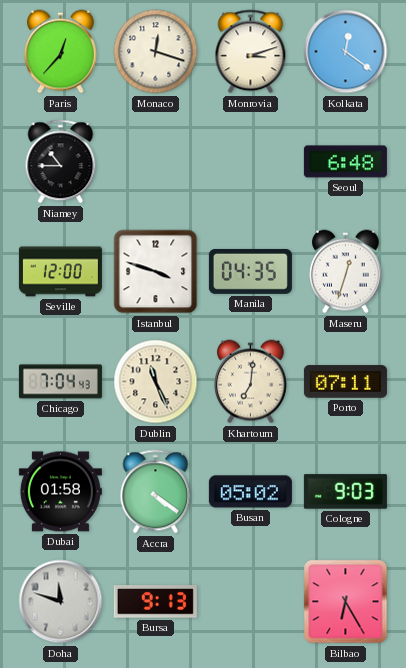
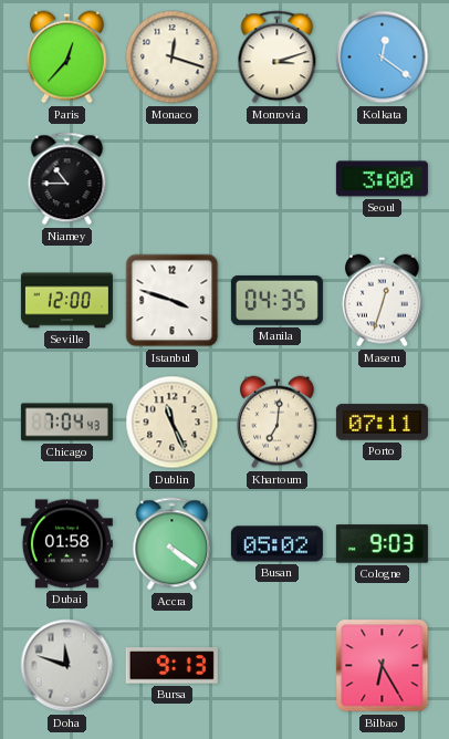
Seoul: 6:48 -> 3:00
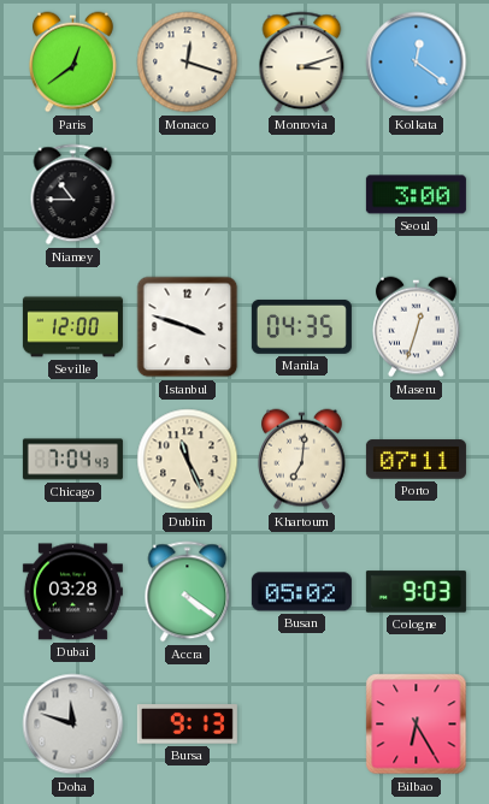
Paris: 12:37 -> 12:39
Dubai: 01:58 -> 03:28
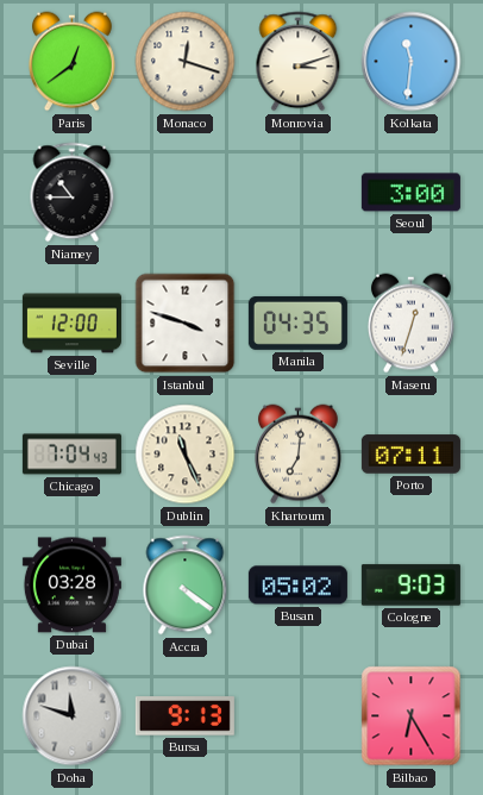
Kolkata: 12:21 -> 11:31
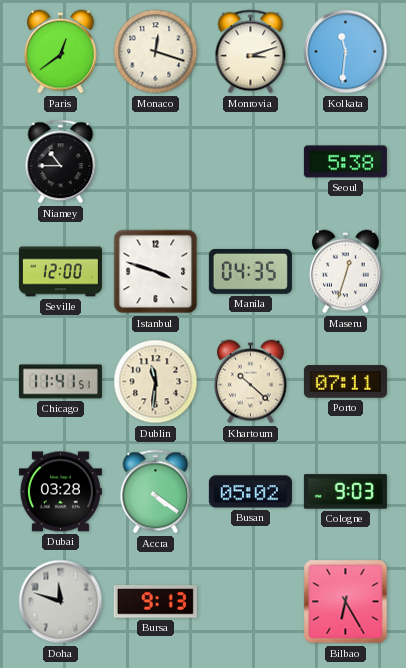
Seoul: 3:00 -> 5:38
Chicago: 7:04 -> 11:41
Dublin: 11:26 -> 11:31
Khartoum: 7:01 -> 10:22
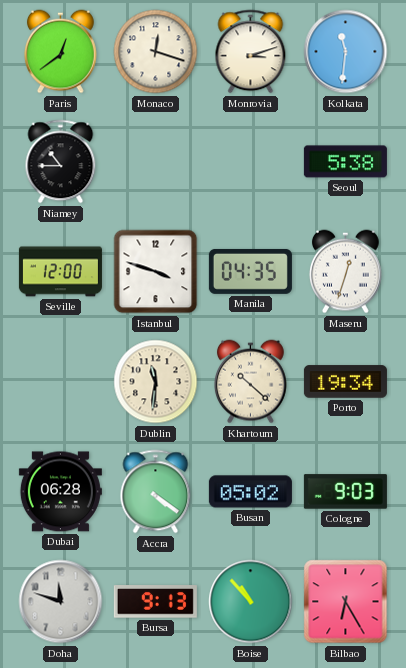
Chicago: 11:41 -> none
Porto: 07:11 -> 19:34
Dubai: 03:28 -> 06:28
Boise: none -> 10:53
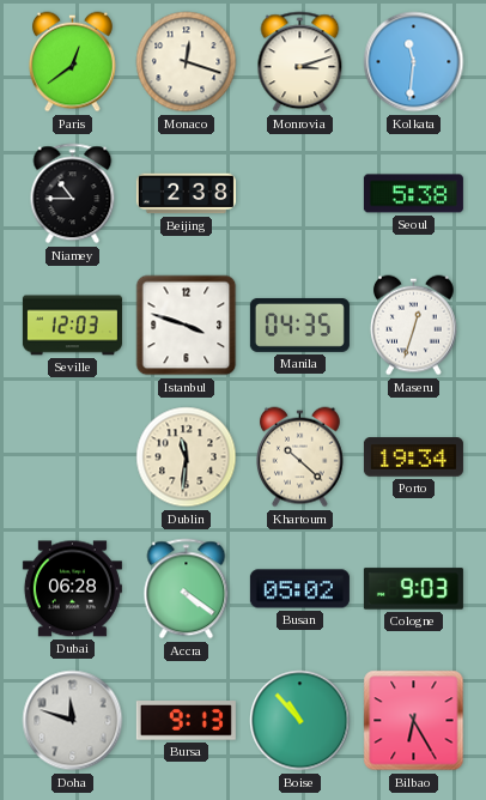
Beijing: none -> 2:38
Seville: 12:00 -> 12:03
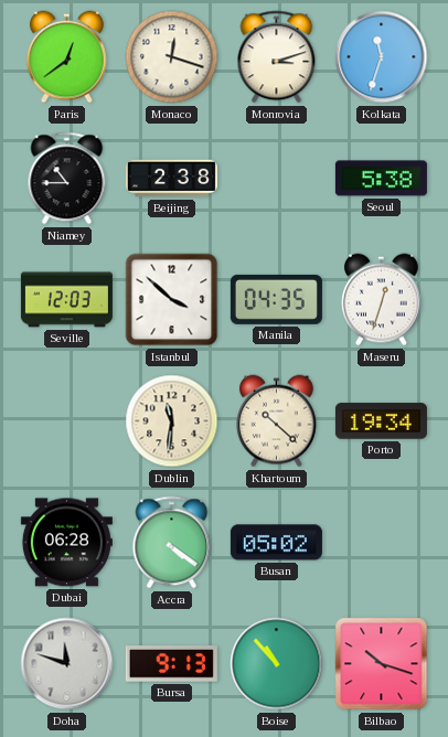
Kolkata: 11:31 -> 11:33
Istanbul: 3:48 -> 3:52
Cologne: 9:03 -> none
Bilbao: 6:25 -> 10:18
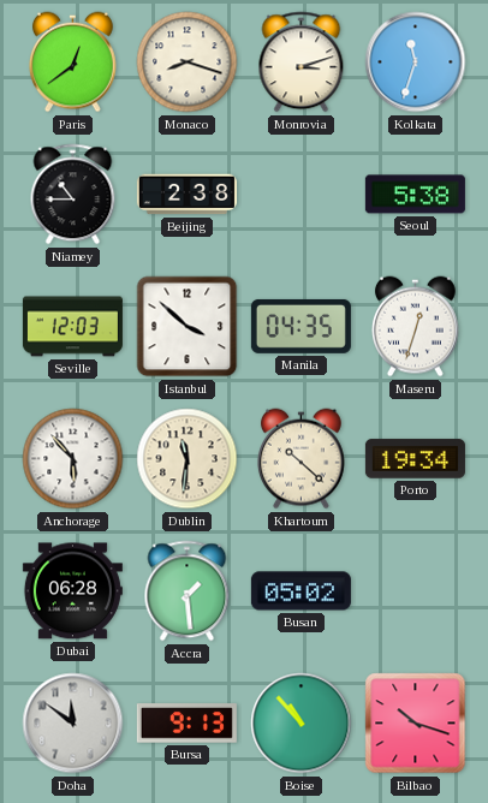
Monaco: 12:18 -> 8:18
Anchorage: none -> 5:53
Accra: 4:21 -> 1:29
Doha: 11:48 -> 11:51
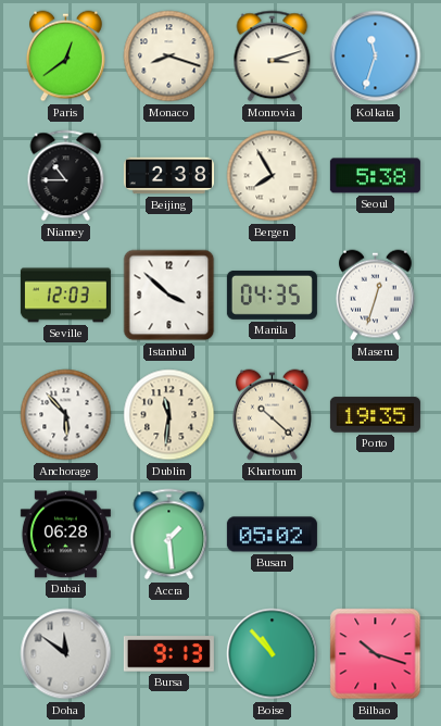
Bergen: none -> 7:55
Porto: 19:34 -> 19:35
